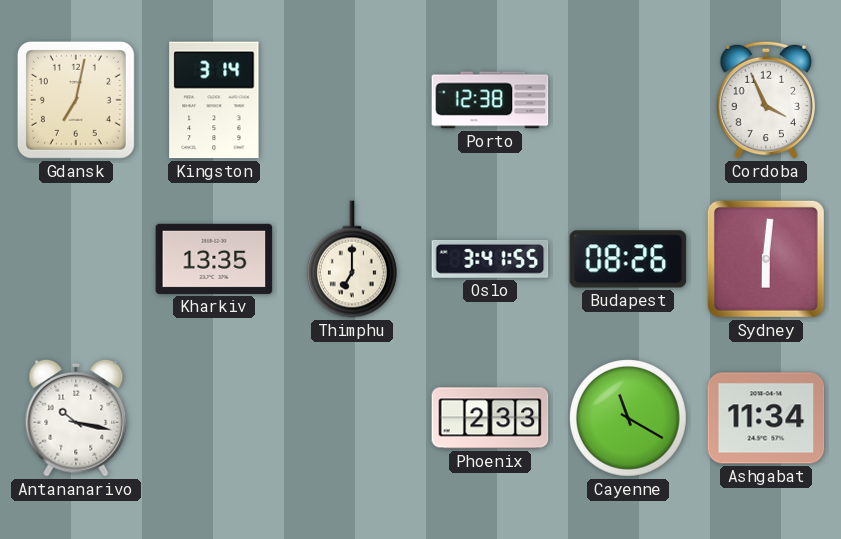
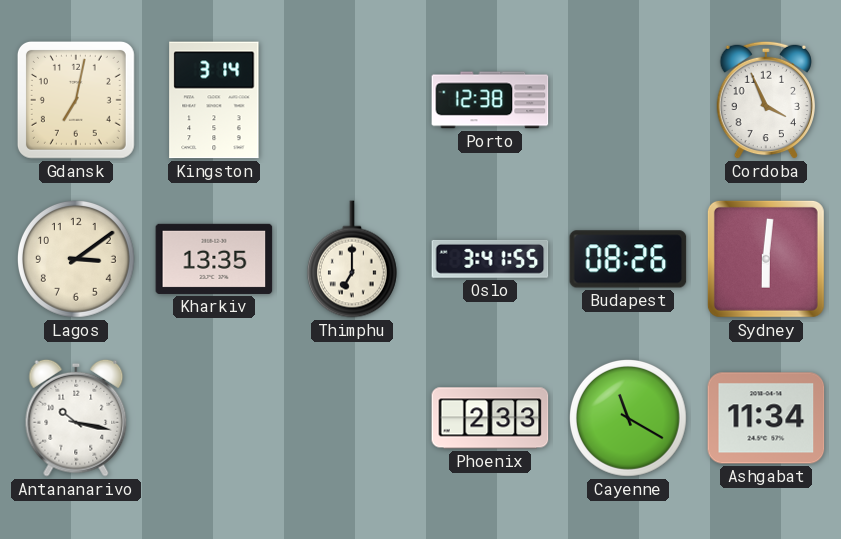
Lagos: none -> 3:09
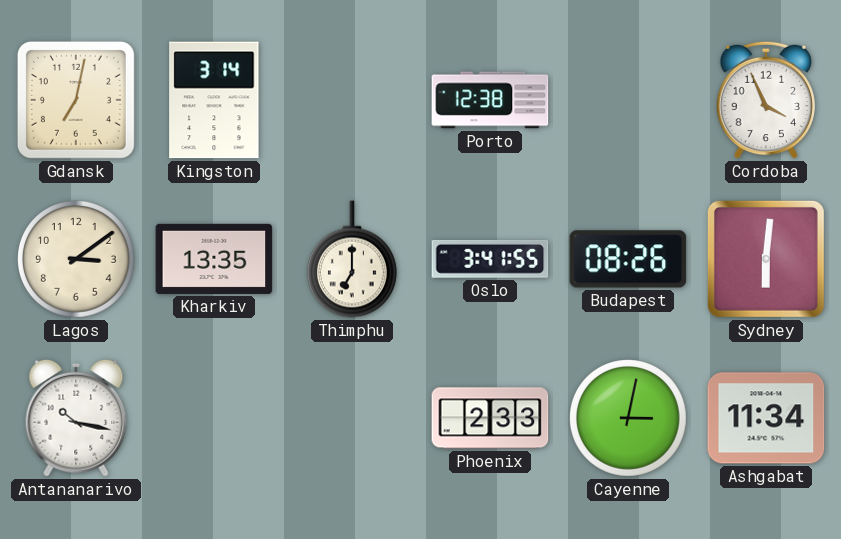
Cayenne: 11:20 -> 3:02
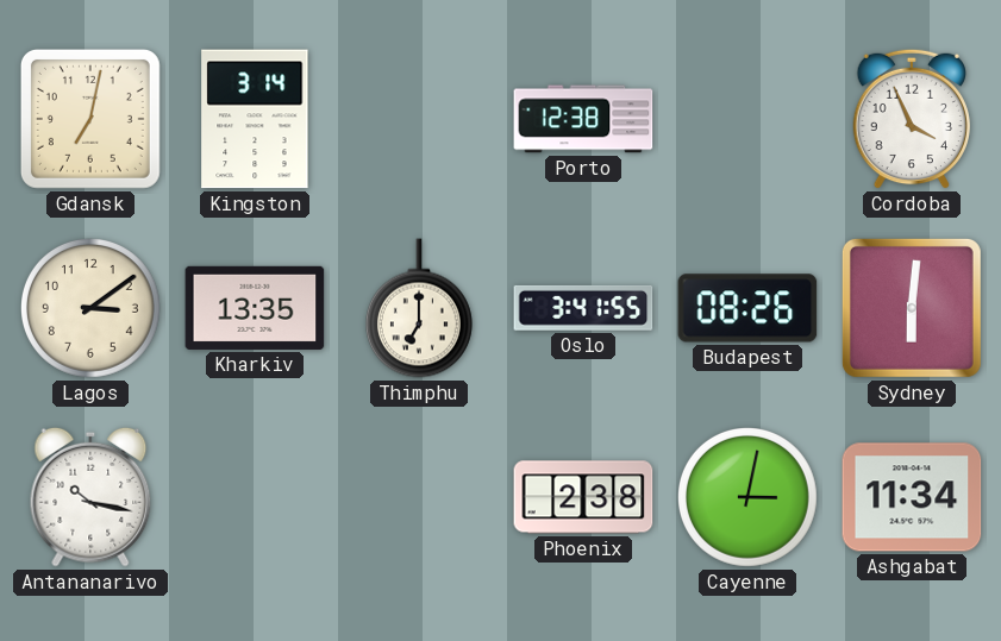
Phoenix: 2:33 -> 2:38
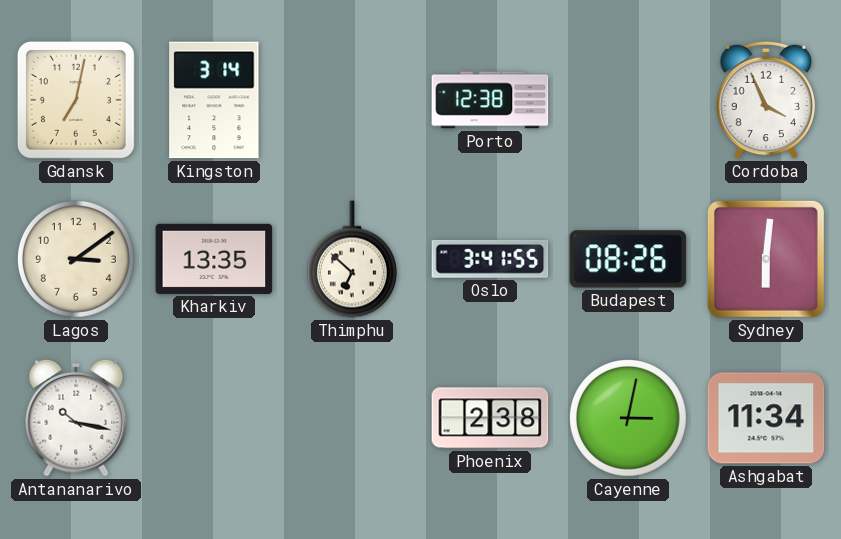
Thimphu: 7:00 -> 6:52
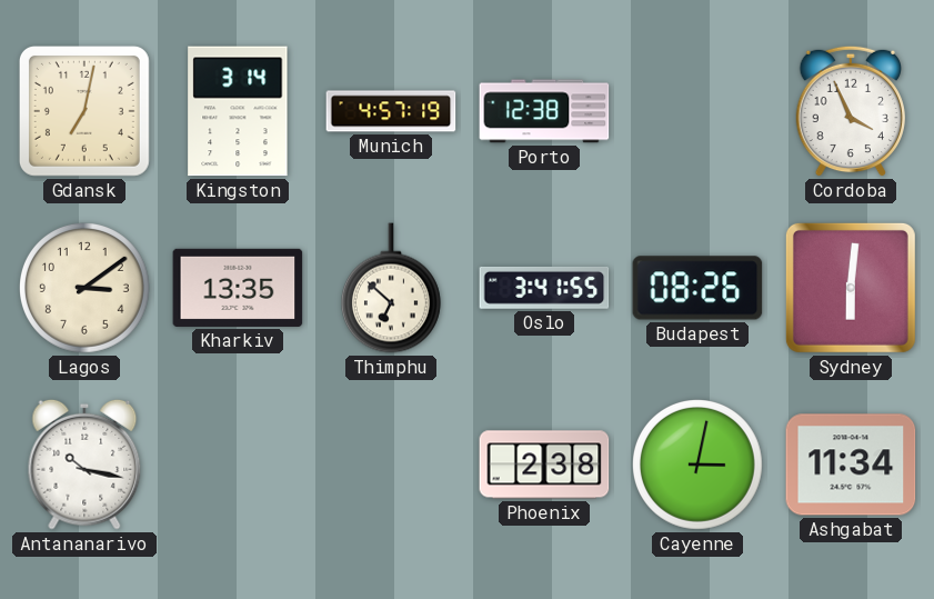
Munich: none -> 4:57
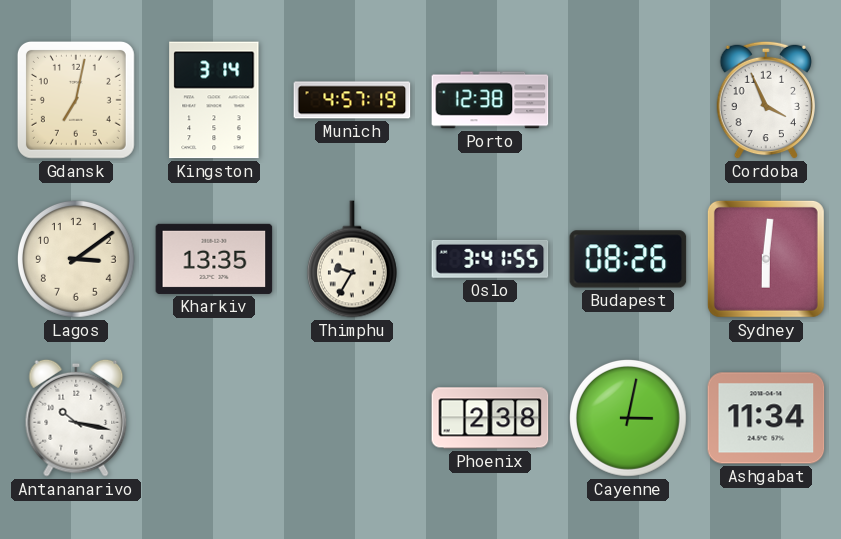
Thimphu: 6:52 -> 9:35
